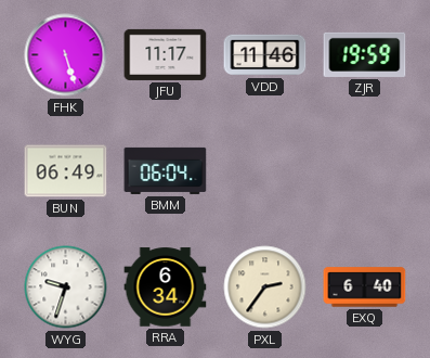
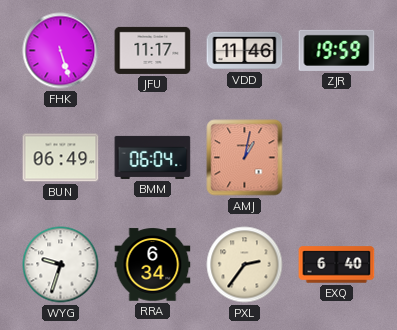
AMJ: none -> 1:02
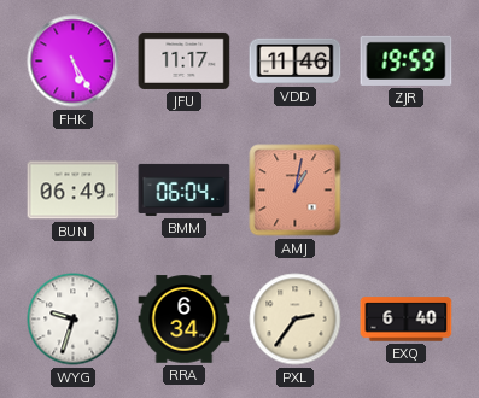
FHK: 5:27 -> 5:25
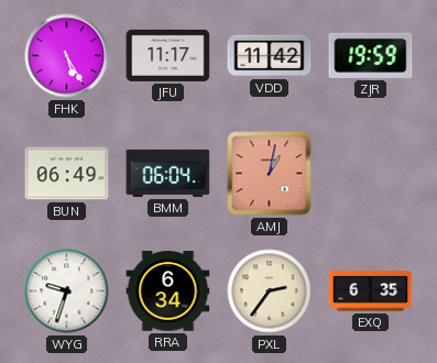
VDD: 11:46 -> 11:42
EXQ: 6:40 -> 6:35
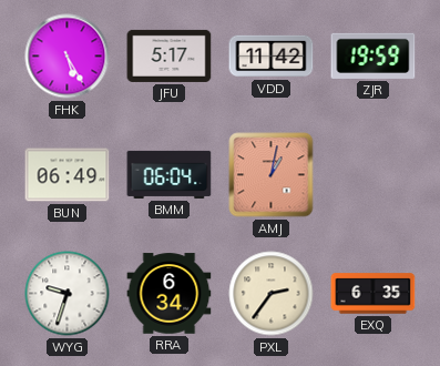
JFU: 11:17 -> 5:17
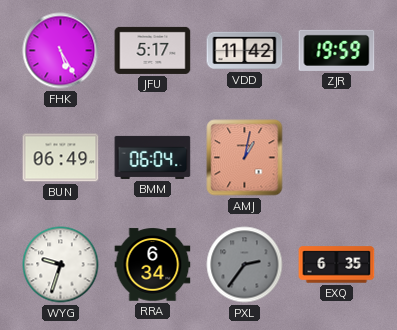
PXL dial: cream -> grey
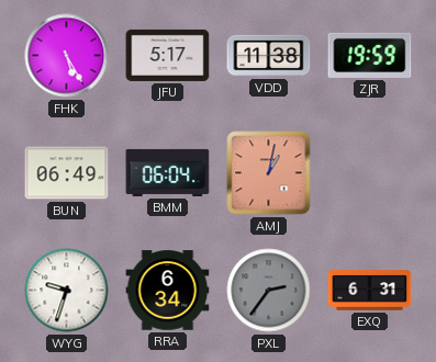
VDD: 11:42 -> 11:38
EXQ: 6:35 -> 6:31
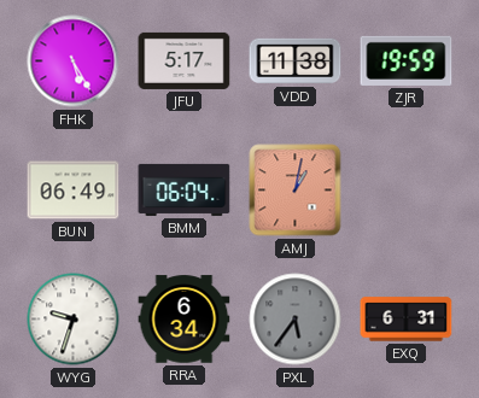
PXL: 2:36 -> 5:36
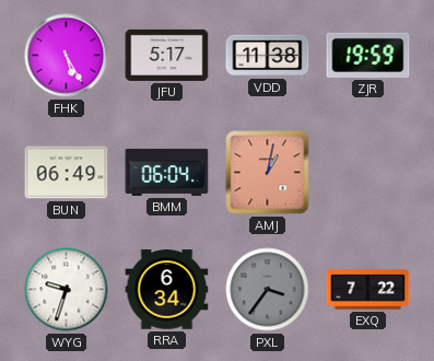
PXL: 5:36 -> 3:36
EXQ: 6:31 -> 7:22
